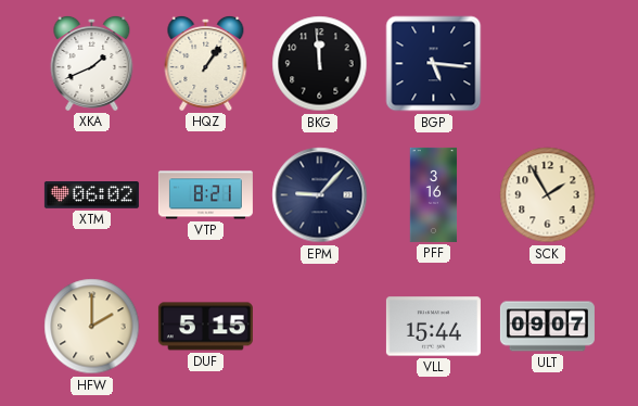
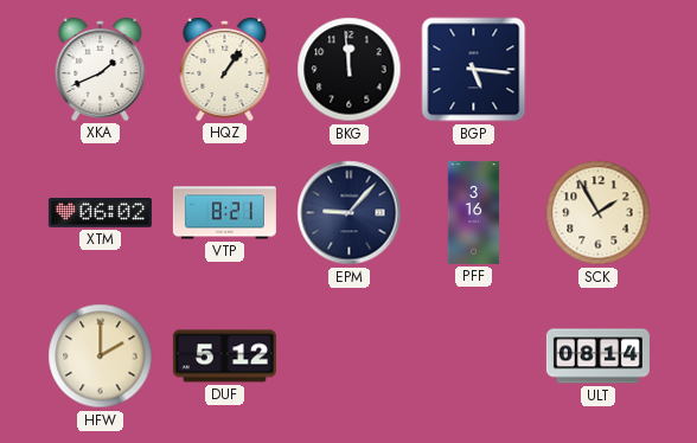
DUF: 5:15 -> 5:12
VLL: 15:44 -> none
ULT: 09:07 -> 08:14
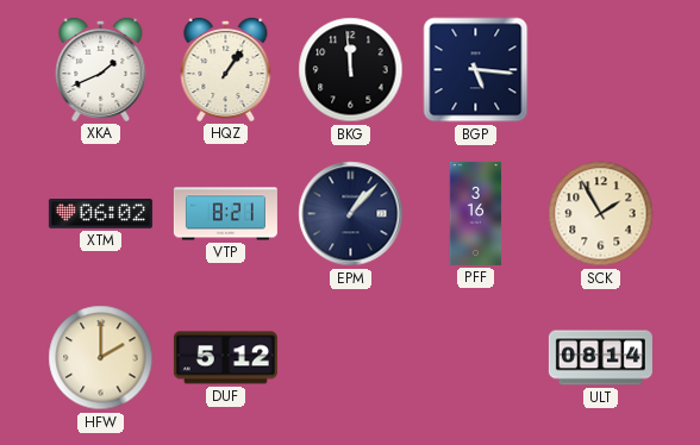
EPM: 9:07 -> 1:07
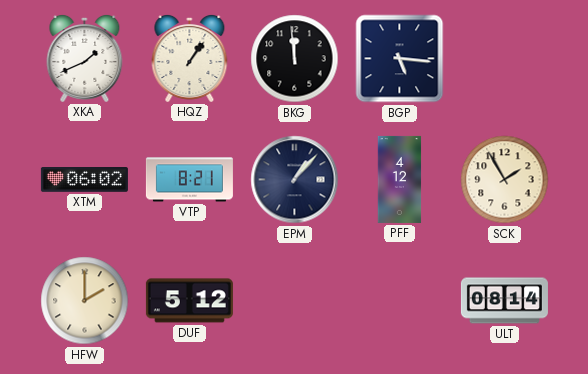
PFF: 3:16 -> 4:12
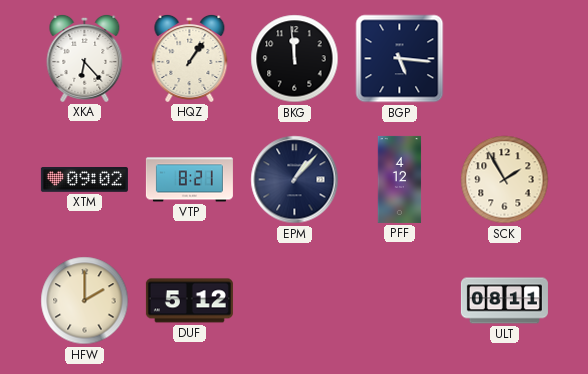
XKA: 1:41 -> 6:23
XTM: 06:02 -> 09:02
ULT: 08:14 -> 08:11
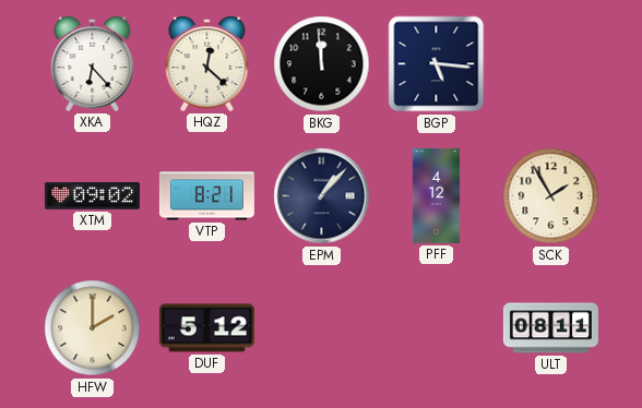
HQZ: 1:06 -> 12:22
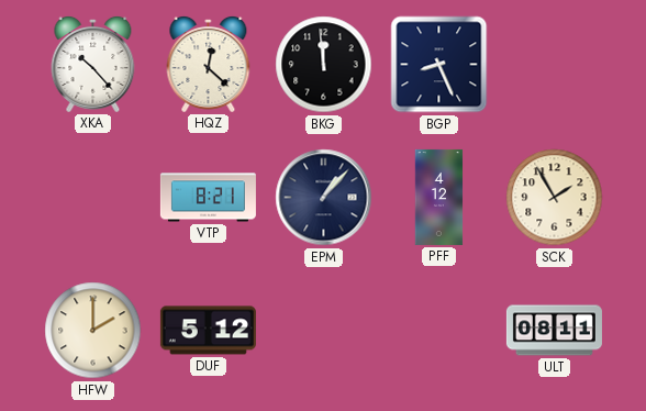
XKA: 6:23 -> 10:23
BGP: 5:16 -> 8:26
XTM: 09:02 -> none
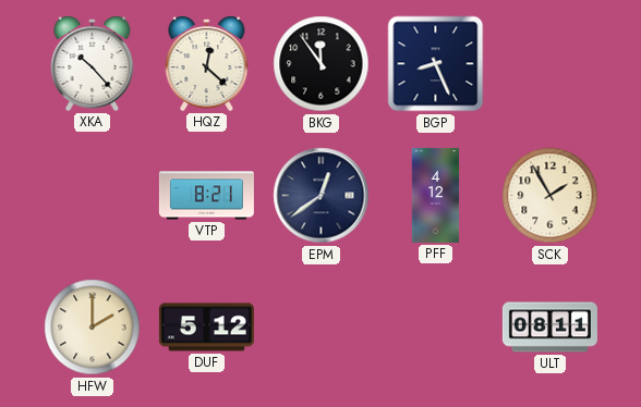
BKG: 11:59 -> 11:54
EPM: 1:07 -> 12:39
